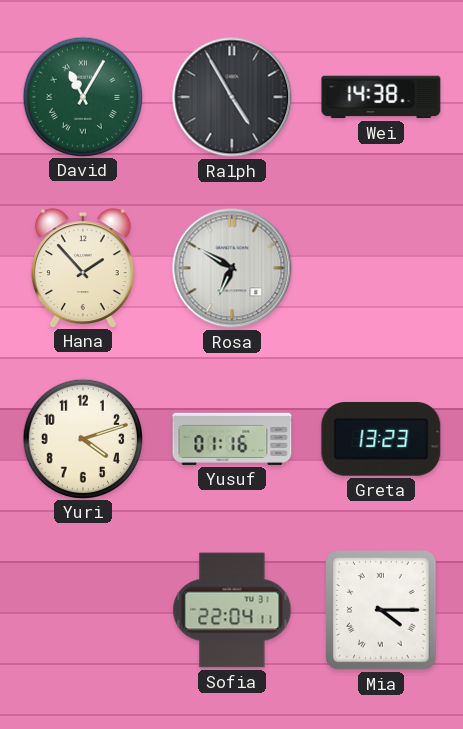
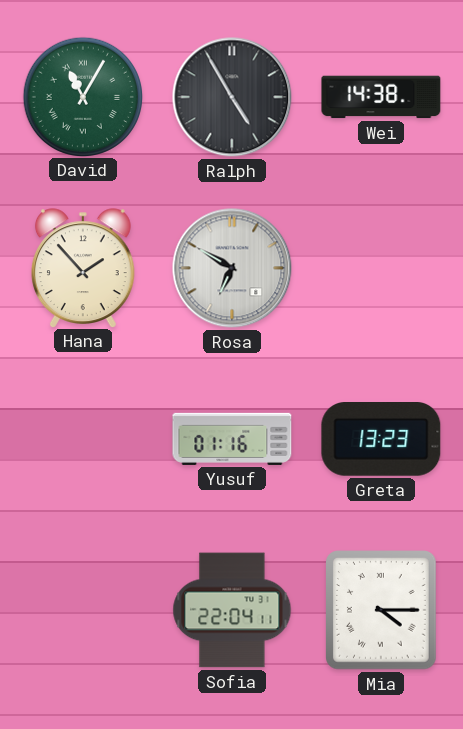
Yuri: 4:12 -> none
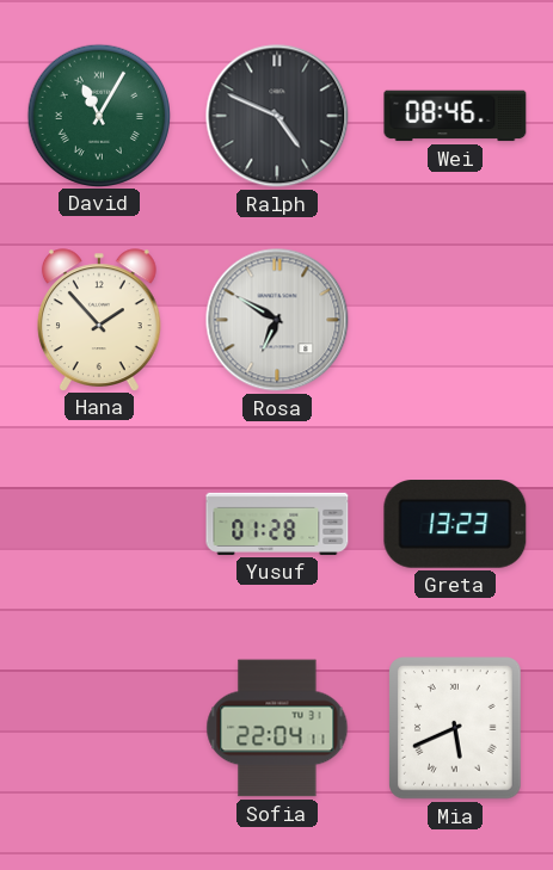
Ralph: 4:55 -> 4:49
Wei: 14:38 -> 08:46
Yusuf: 01:16 -> 01:28
Mia: 4:15 -> 5:41
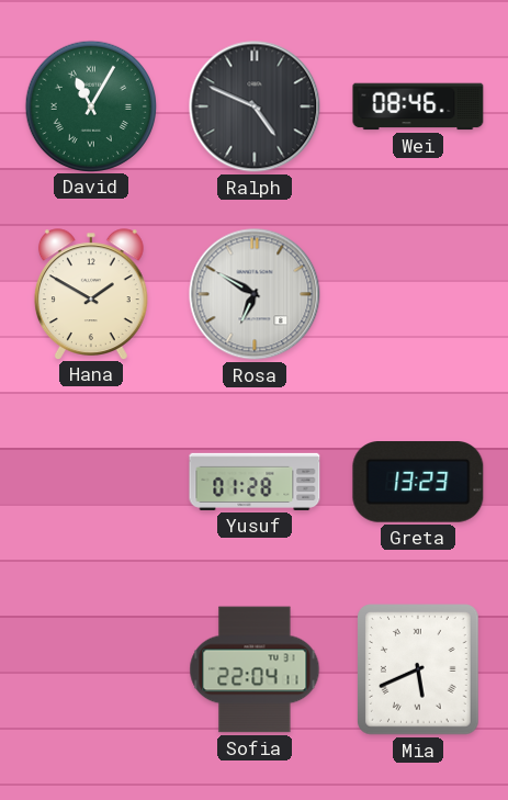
Hana: 1:53 -> 1:50
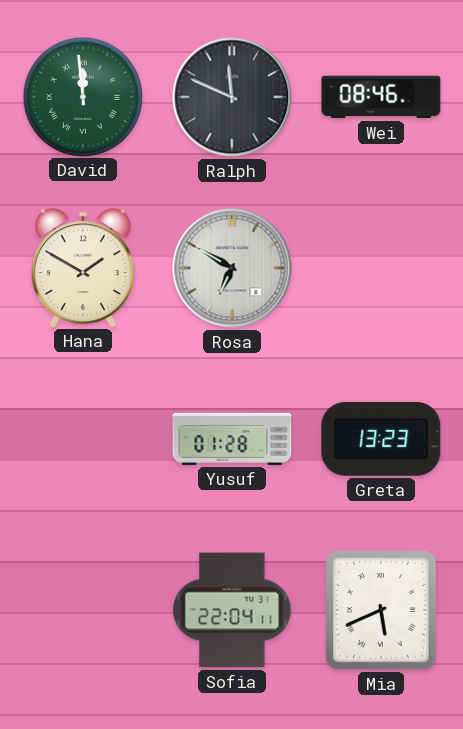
David: 11:05 -> 11:59
Ralph: 4:49 -> 11:49
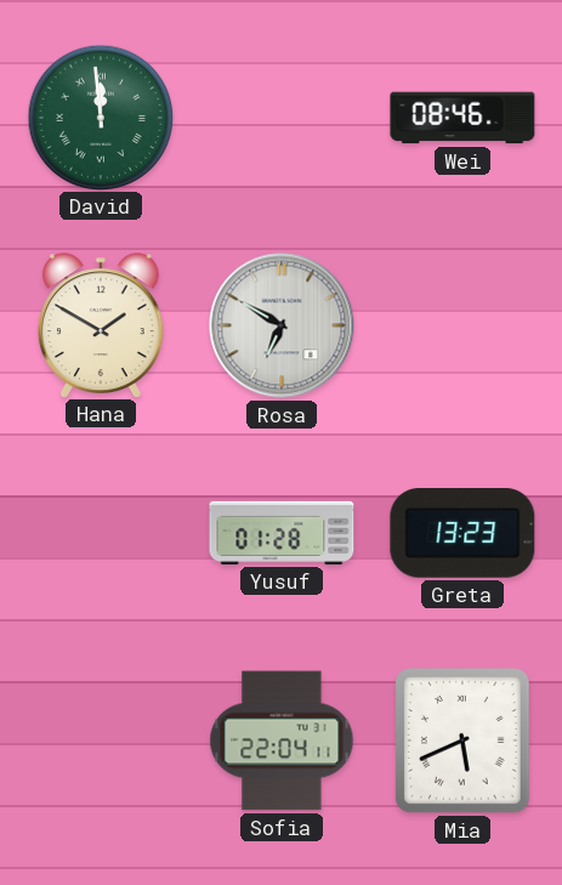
Ralph: 11:49 -> none
